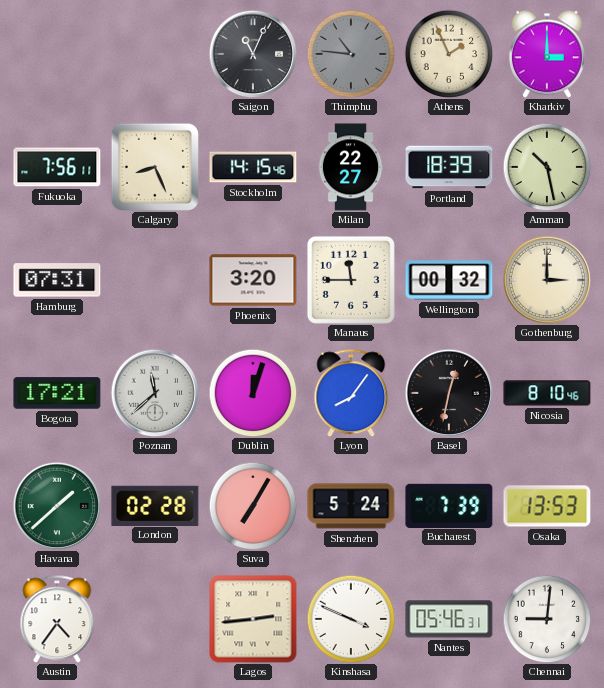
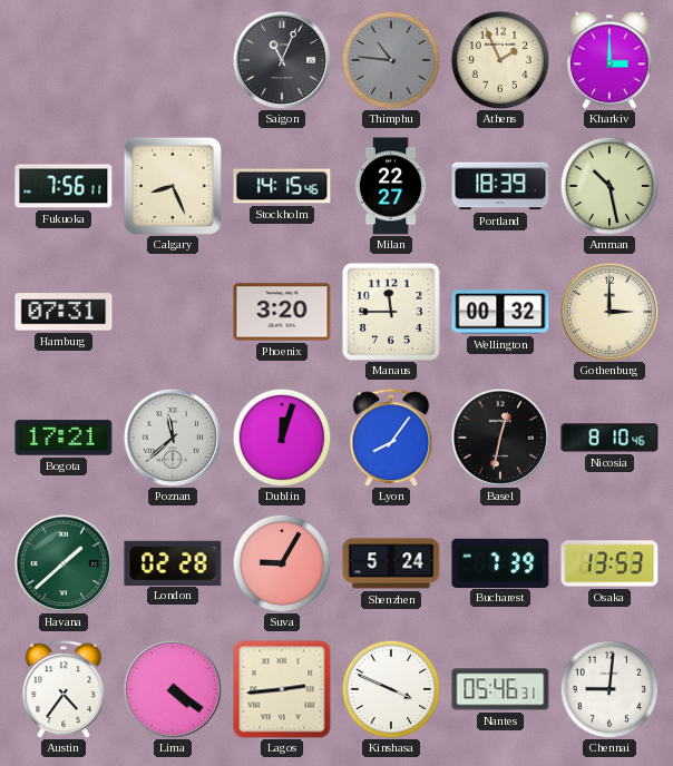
Suva: 7:05 -> 9:05
Lima: none -> 4:21
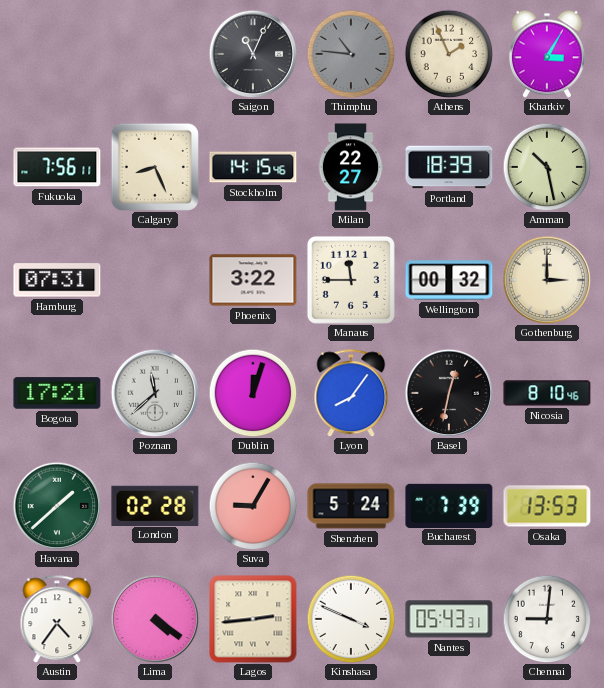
Kharkiv: 3:00 -> 3:05
Phoenix: 3:20 -> 3:22
Nantes: 05:46 -> 05:43
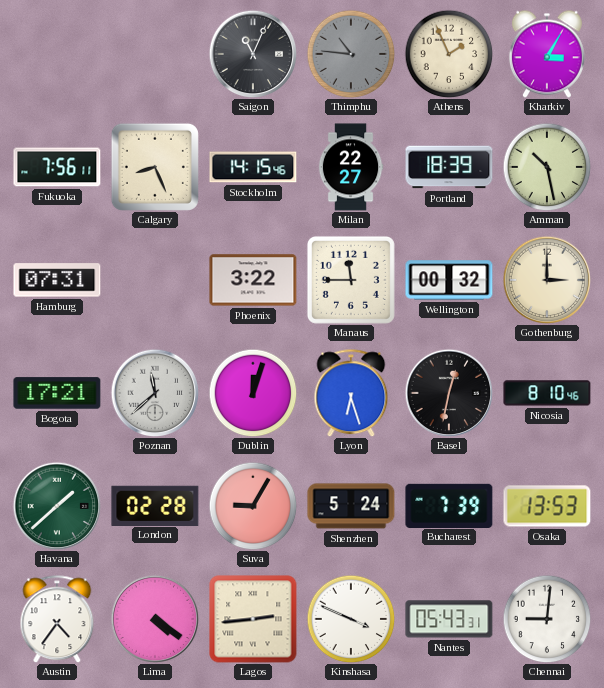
Lyon: 8:06 -> 6:27
